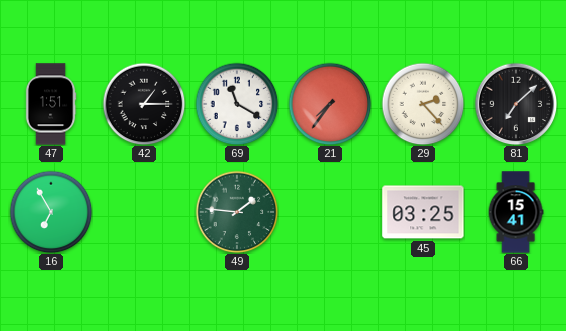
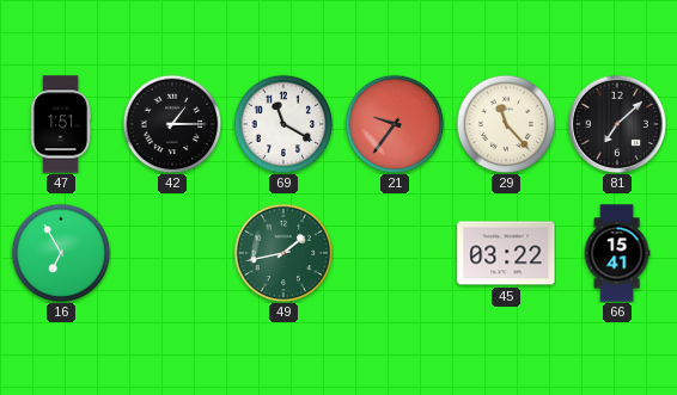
21: 7:36 -> 9:36
29: 2:23 -> 11:23
49: 1:46 -> 1:43
45: 03:25 -> 03:22
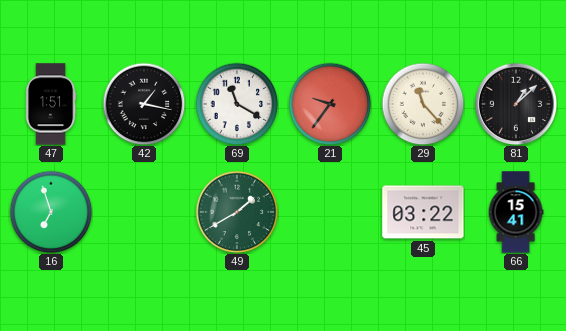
42: 1:15 -> 1:17
81: 7:08 -> 1:08
16: 6:55 -> 6:57
49: 1:43 -> 1:40
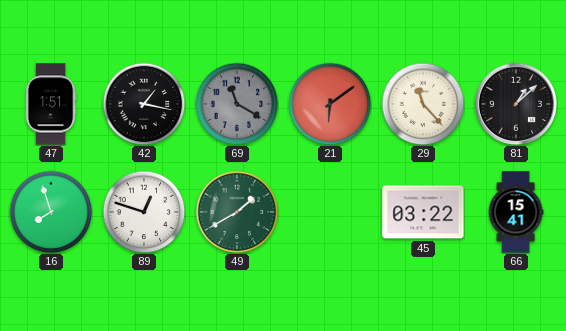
69 dial: white -> grey
21: 9:36 -> 6:09
16: 6:57 -> 7:57
89: none -> 12:48
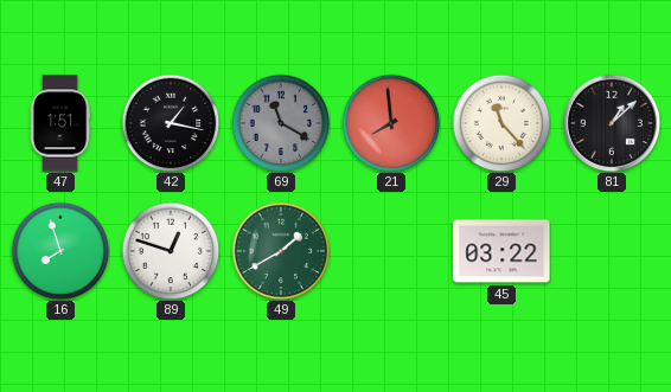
21: 6:09 -> 7:59
66: 15:41 -> none
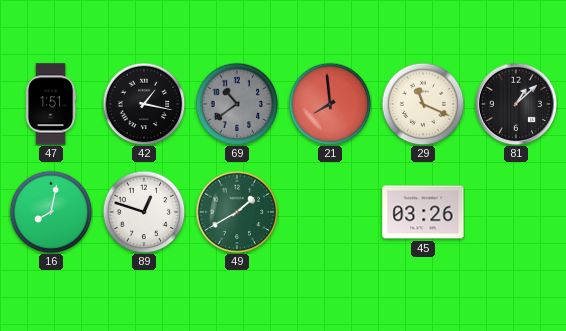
69: 11:20 -> 10:39
29: 11:23 -> 11:19
16: 7:57 -> 8:02
45: 03:22 -> 03:26
